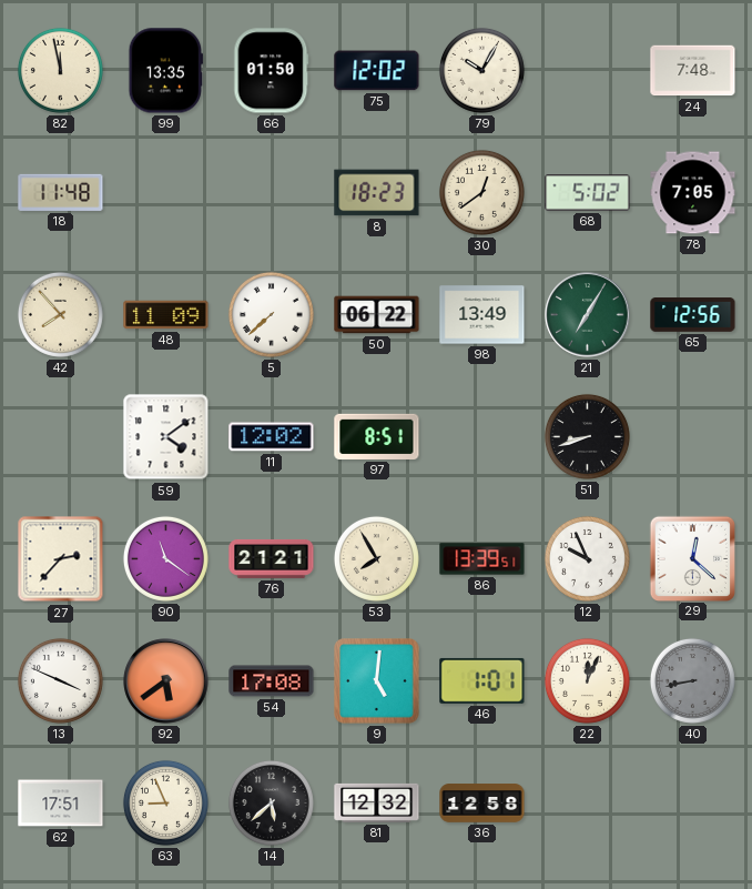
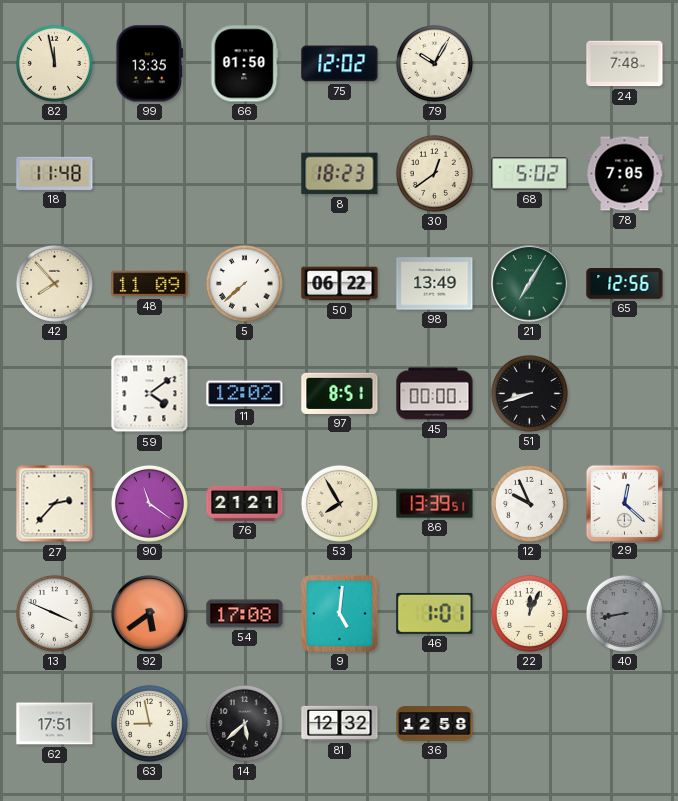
45: none -> 00:00
63: 8:56 -> 8:58
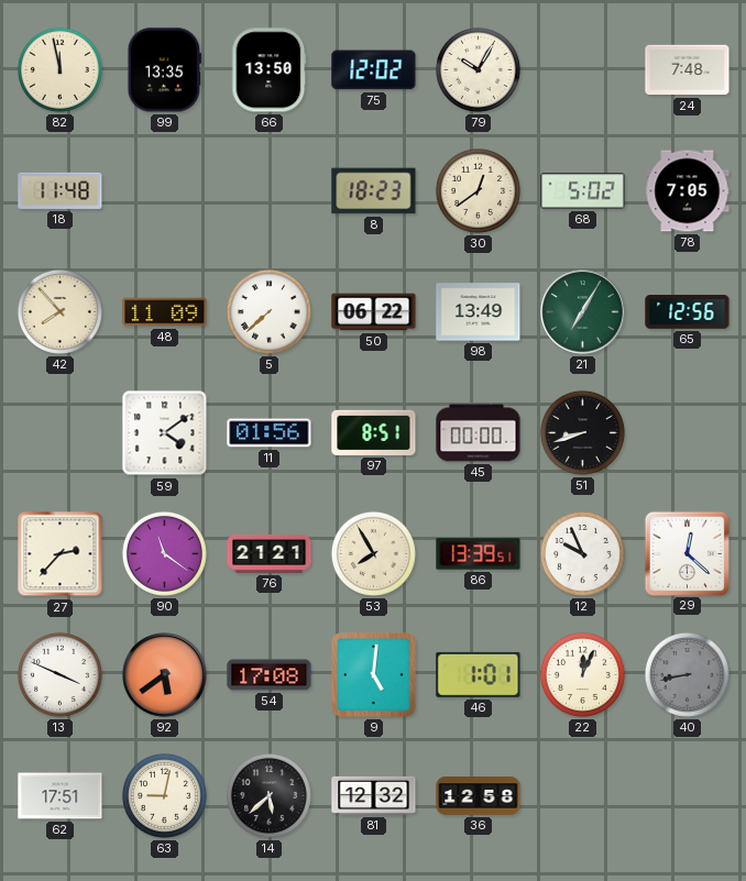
66: 01:50 -> 13:50
11: 12:02 -> 01:56
63: 8:58 -> 9:02
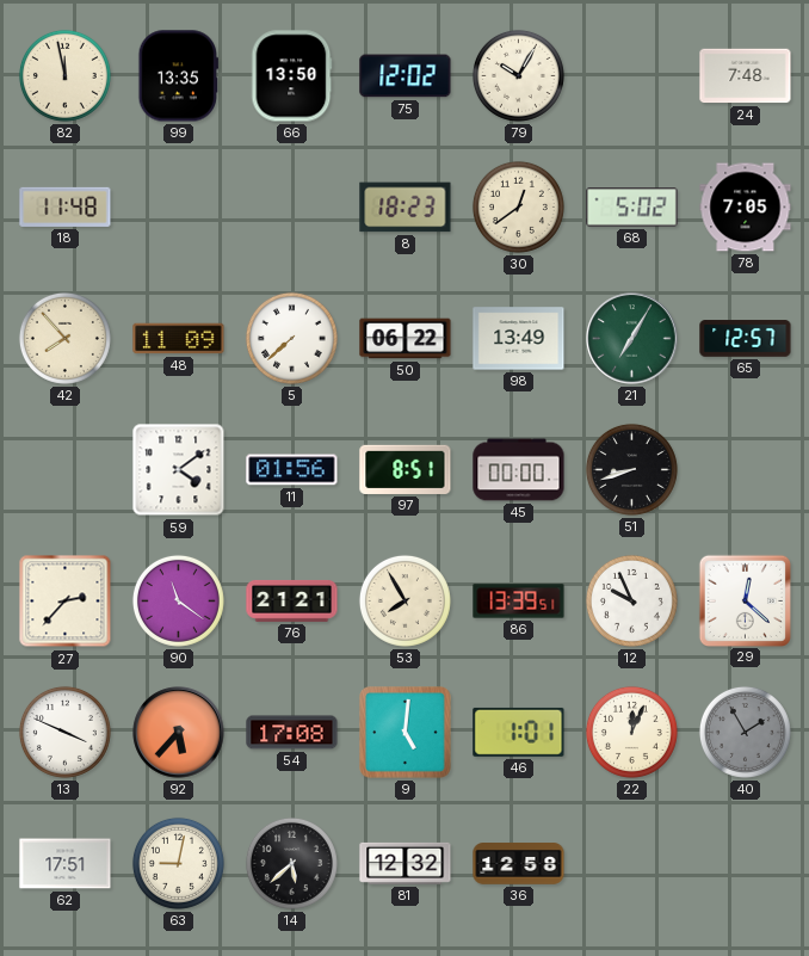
65: 12:56 -> 12:57
92: 5:39 -> 5:37
40: 8:43 -> 1:55
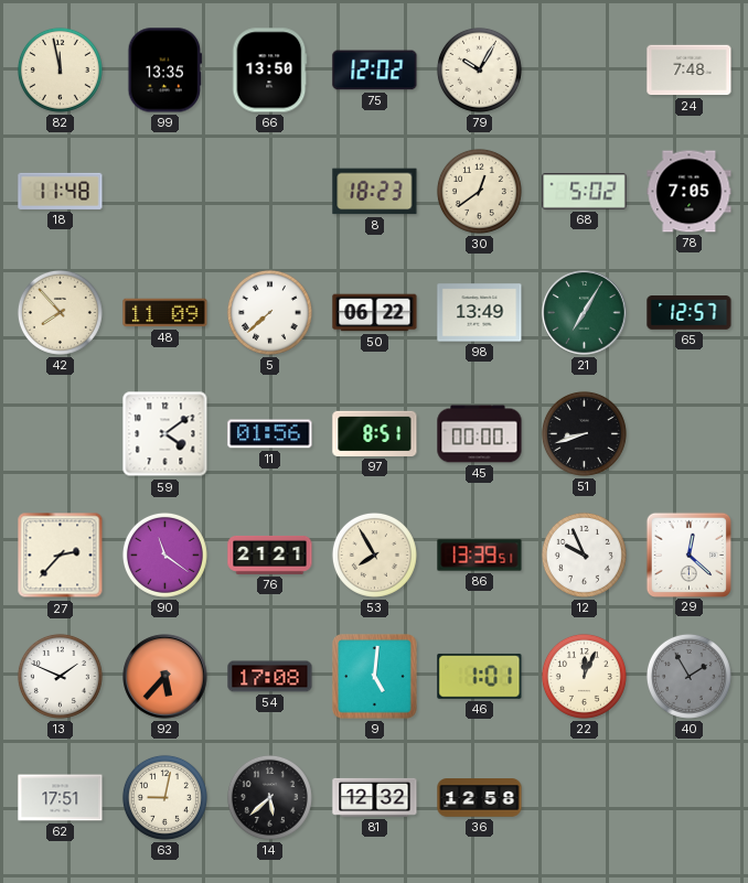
13: 3:49 -> 1:49
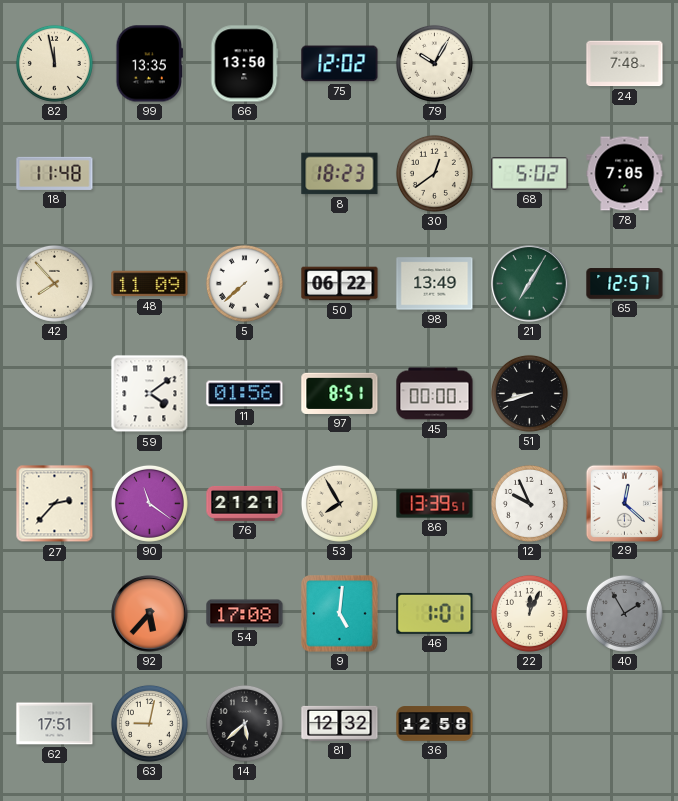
13: 1:49 -> none
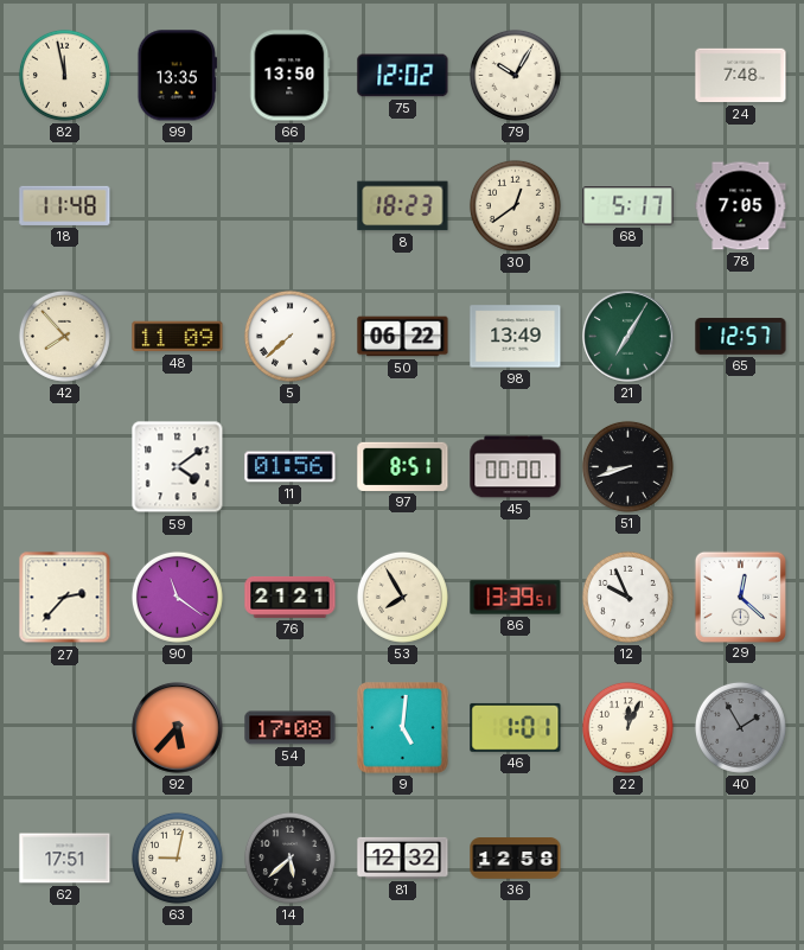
68: 5:02 -> 5:17
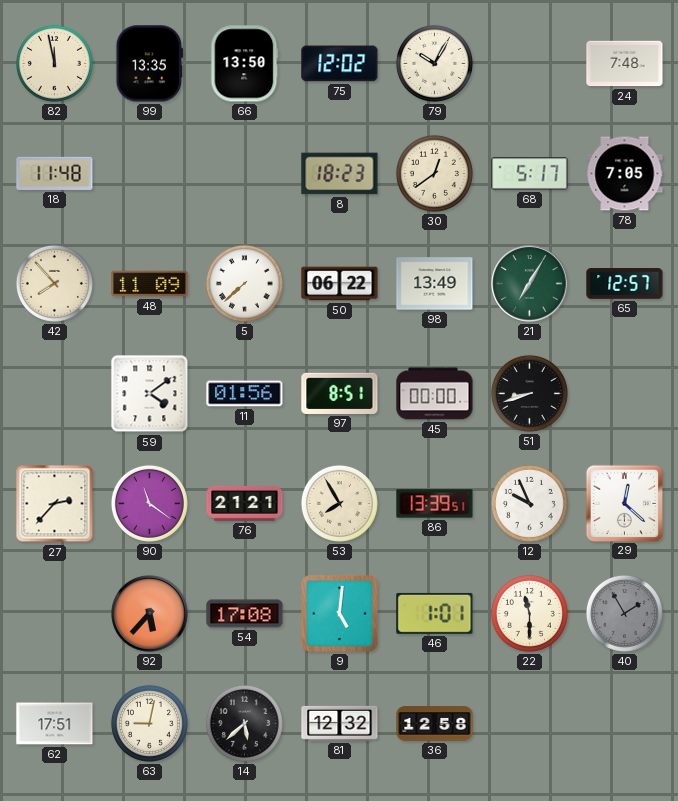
22: 12:04 -> 11:30
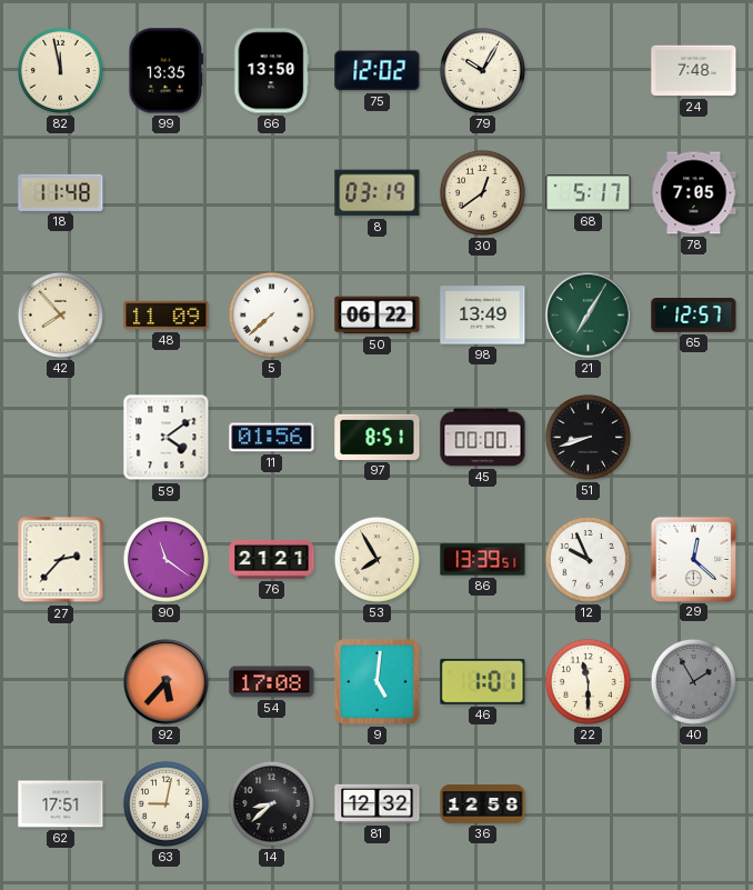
8: 18:23 -> 03:19
14: 5:38 -> 8:38
